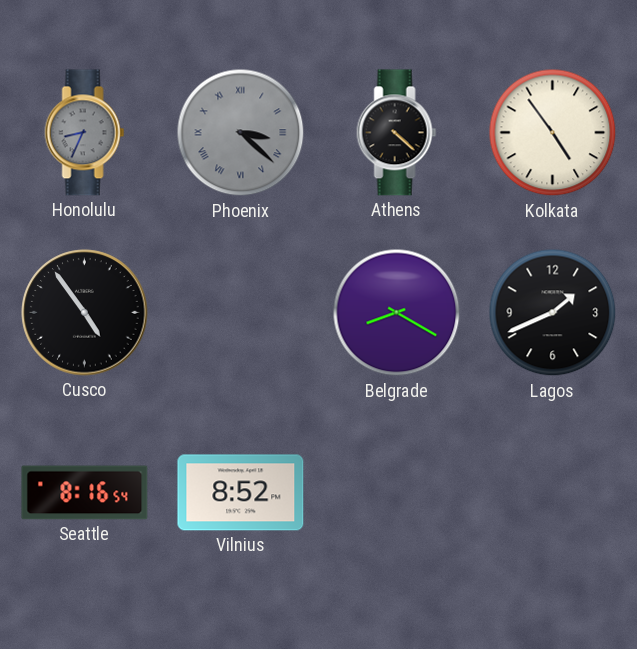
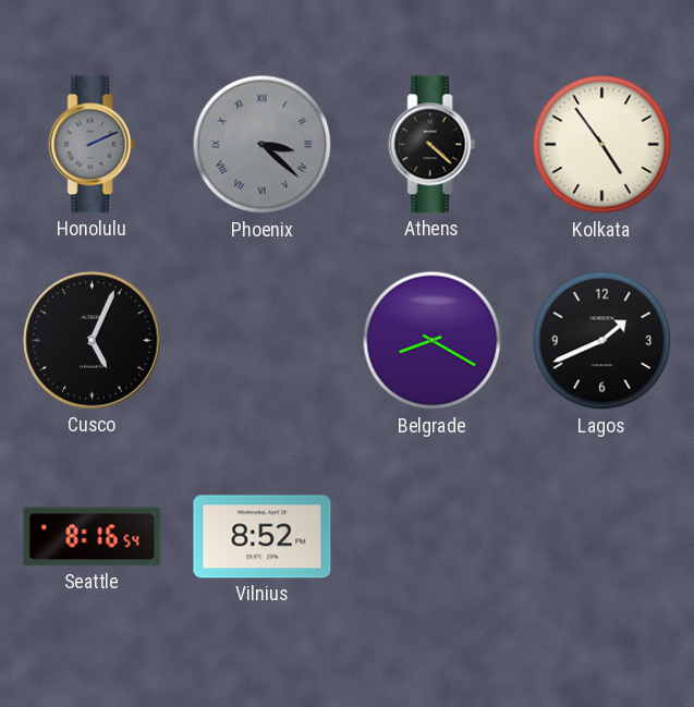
Honolulu: 8:34 -> 2:11
Cusco: 4:54 -> 5:04
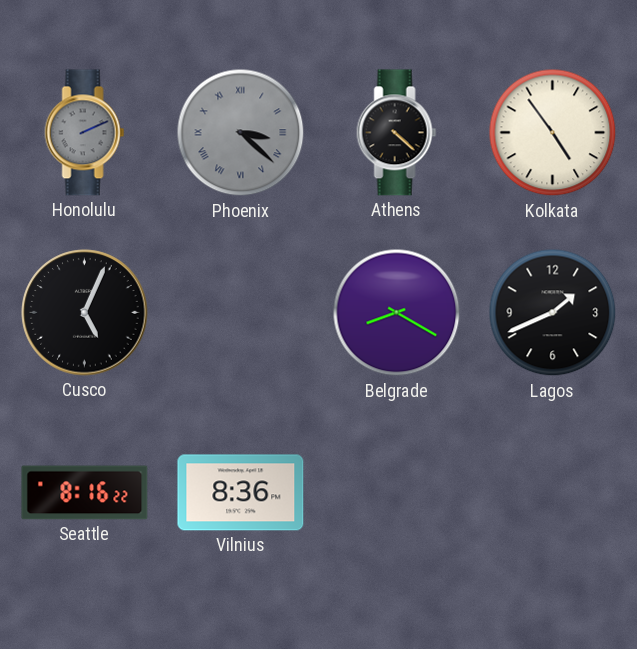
Seattle: 8:16:54 -> 8:16:22
Vilnius: 8:52 -> 8:36
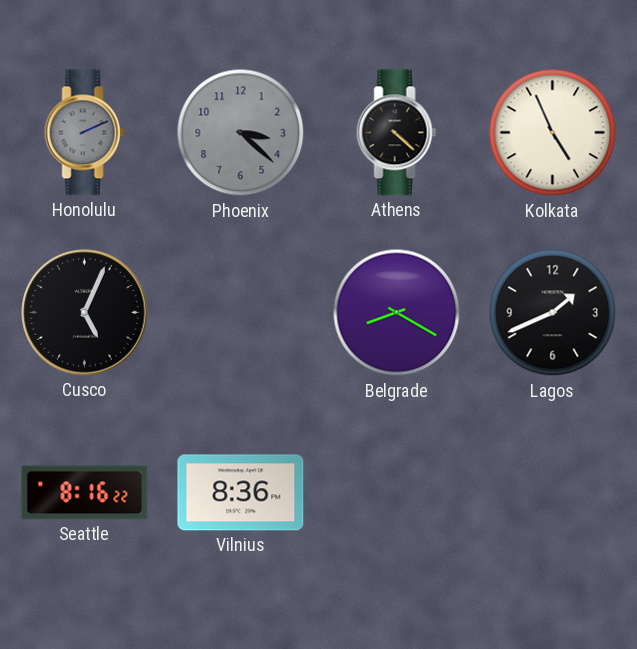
Phoenix numerals: Roman -> Arabic
Kolkata: 4:54 -> 4:56
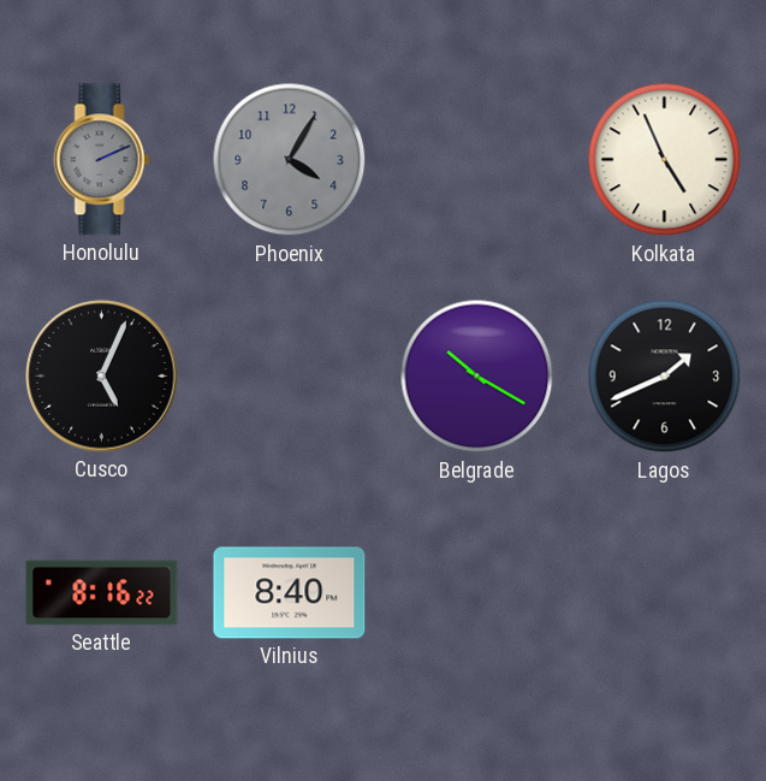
Phoenix: 3:22 -> 4:05
Athens: 4:22 -> none
Belgrade: 8:20 -> 10:20
Vilnius: 8:36 -> 8:40
